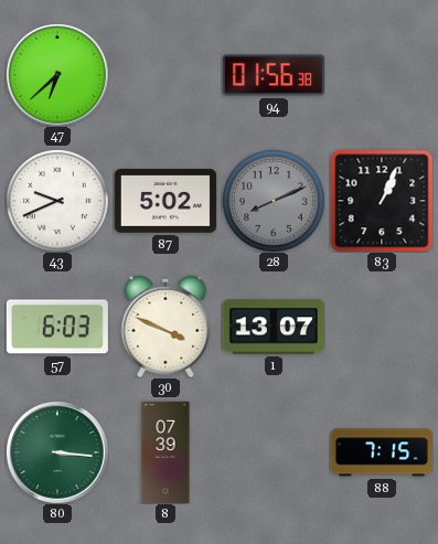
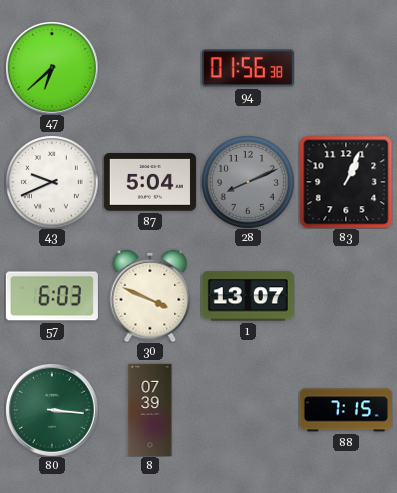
87: 5:02 -> 5:04
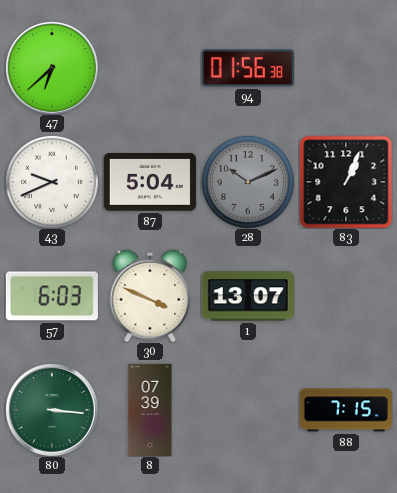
28: 8:11 -> 10:11
